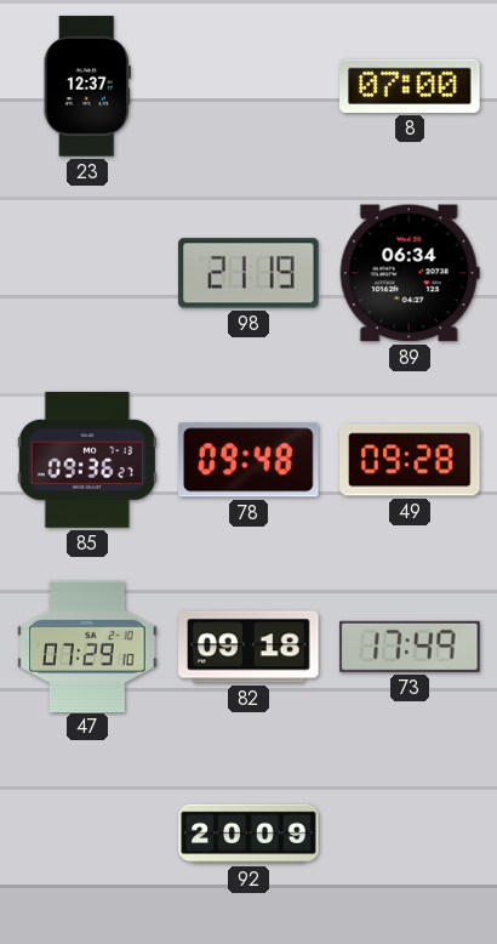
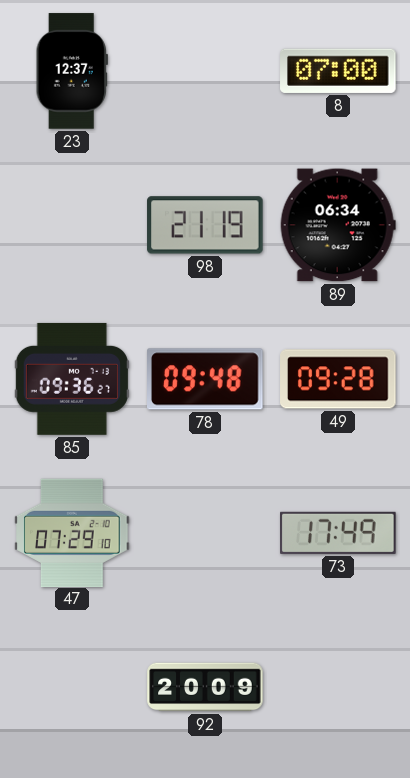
82: 09:18 -> none
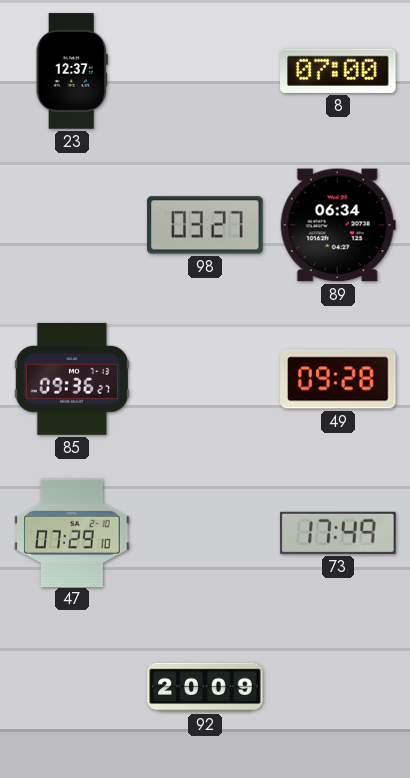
98: 21:19 -> 03:27
78: 09:48 -> none
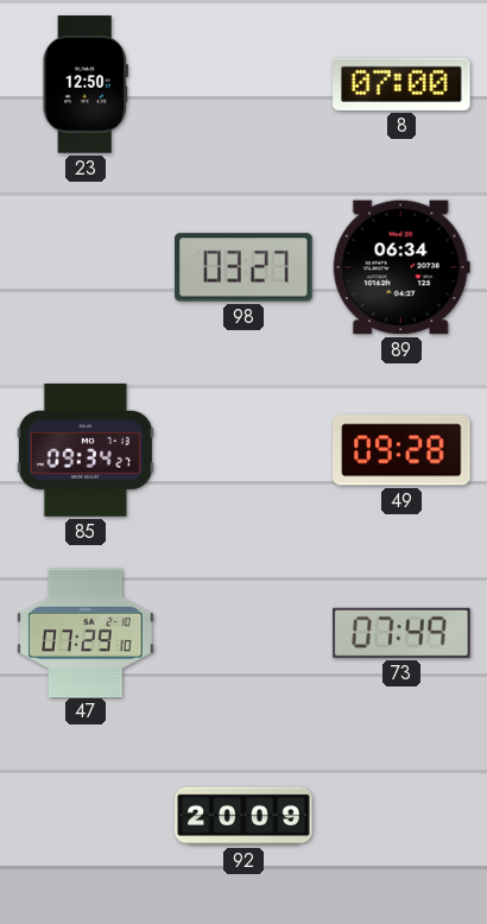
23: 12:37 -> 12:50
85: 09:36 -> 09:34
73: 17:49 -> 07:49
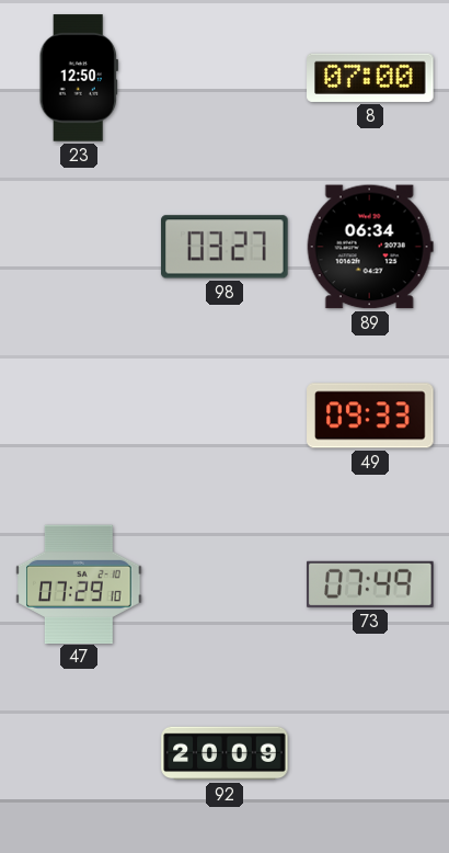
85: 09:34 -> none
49: 09:28 -> 09:33
